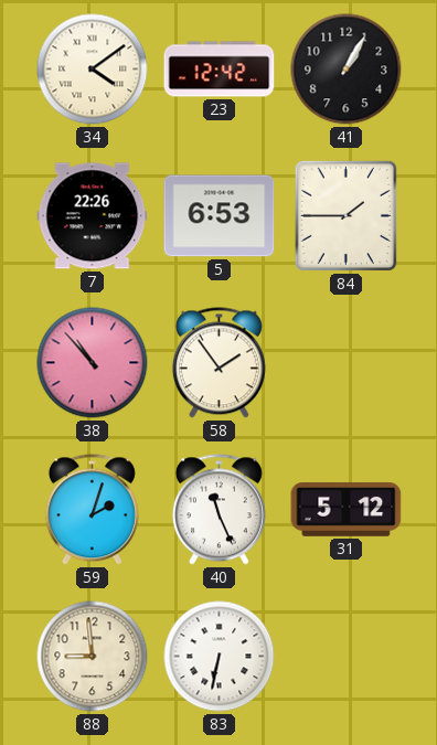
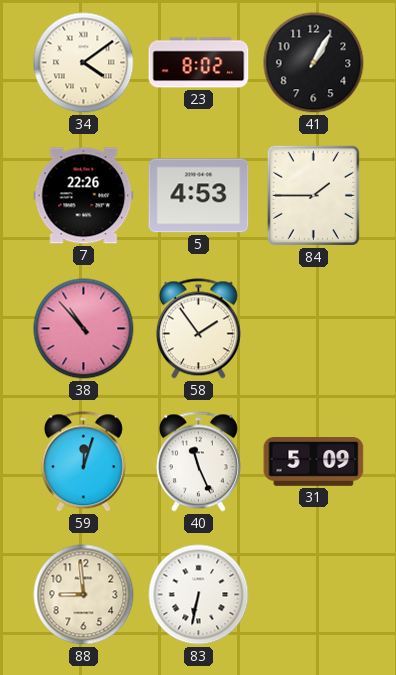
23: 12:42 -> 8:02
5: 6:53 -> 4:53
59: 2:03 -> 12:03
31: 5:12 -> 5:09
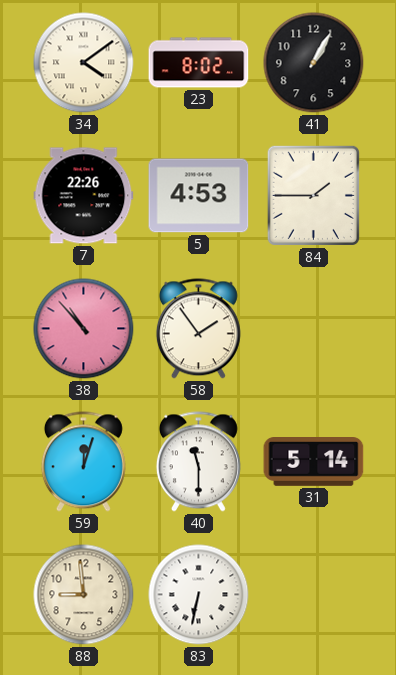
40: 11:26 -> 11:30
31: 5:09 -> 5:14
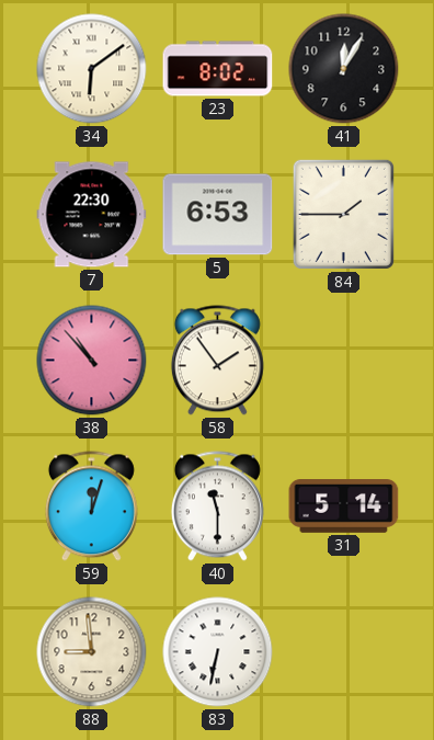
34: 4:09 -> 6:09
41: 1:05 -> 12:05
7: 22:26 -> 22:30
5: 4:53 -> 6:53
